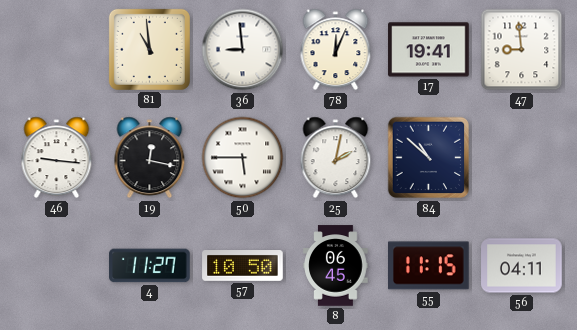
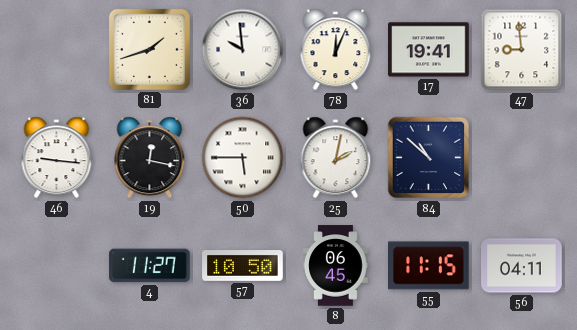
81: 10:59 -> 1:42
36: 8:59 -> 9:59
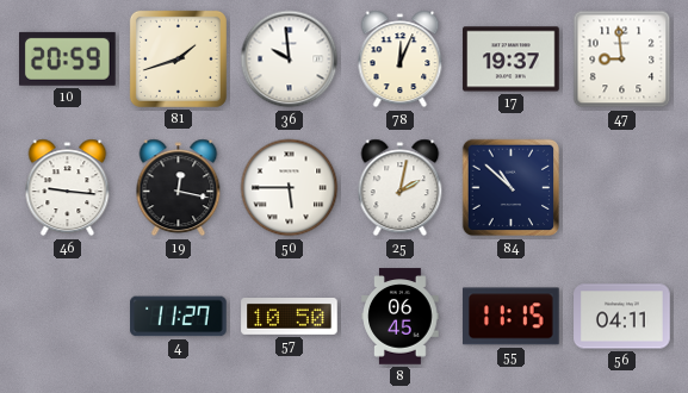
10: none -> 20:59
17: 19:41 -> 19:37
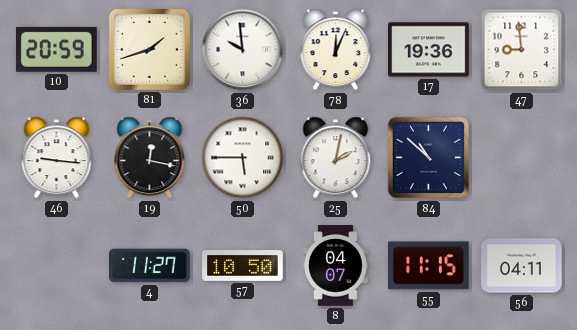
17: 19:37 -> 19:36
8: 06:45 -> 04:07
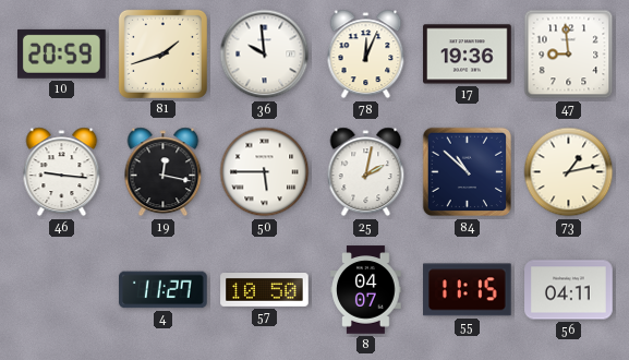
73: none -> 1:13
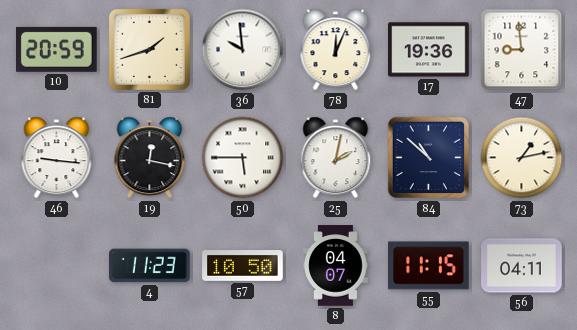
4: 11:27 -> 11:23
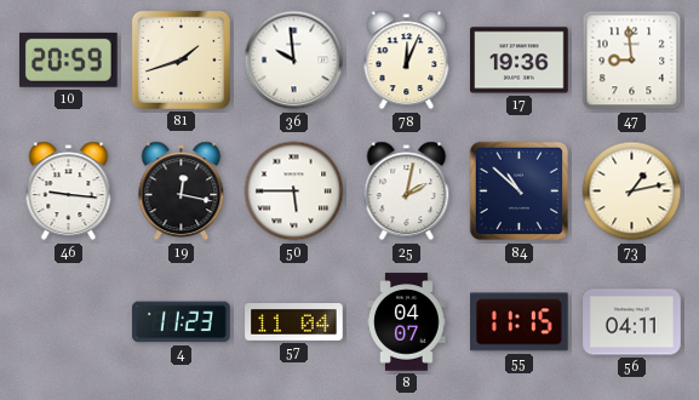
57: 10:50 -> 11:04
